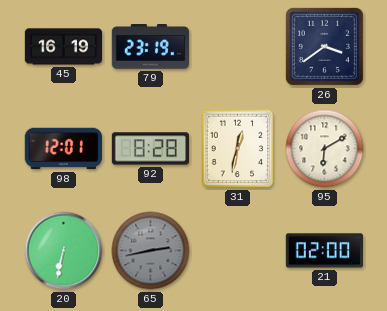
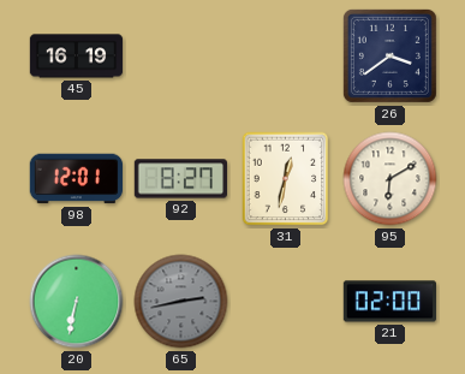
79: 23:19 -> none
92: 8:28 -> 8:27
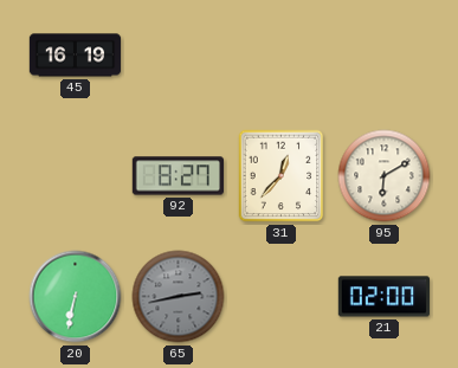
26: 3:39 -> none
98: 12:01 -> none
31: 12:32 -> 12:37
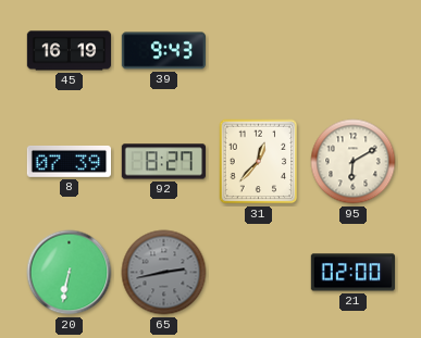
39: none -> 9:43
8: none -> 07:39
